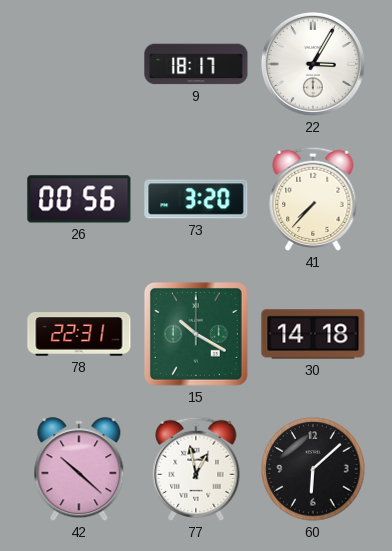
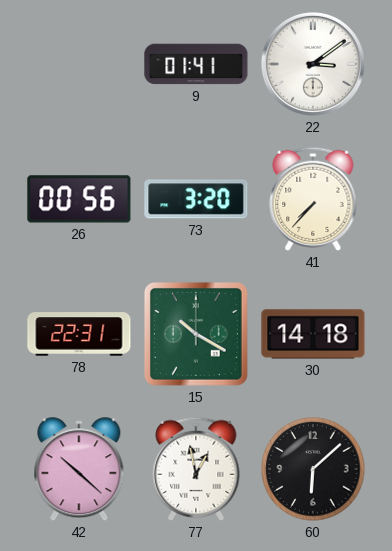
9: 18:17 -> 01:41
22: 3:05 -> 3:09
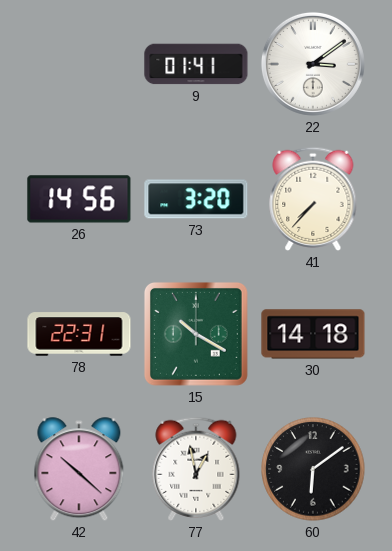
26: 00:56 -> 14:56
60: 6:08 -> 6:09
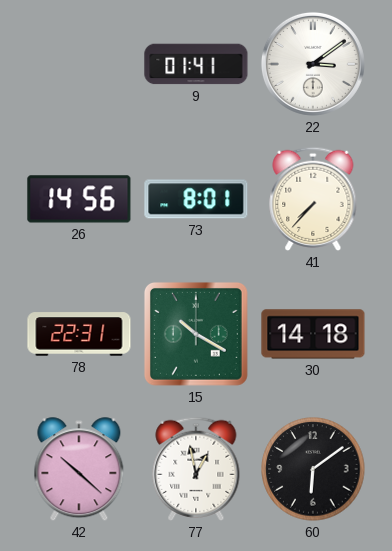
73: 3:20 -> 8:01
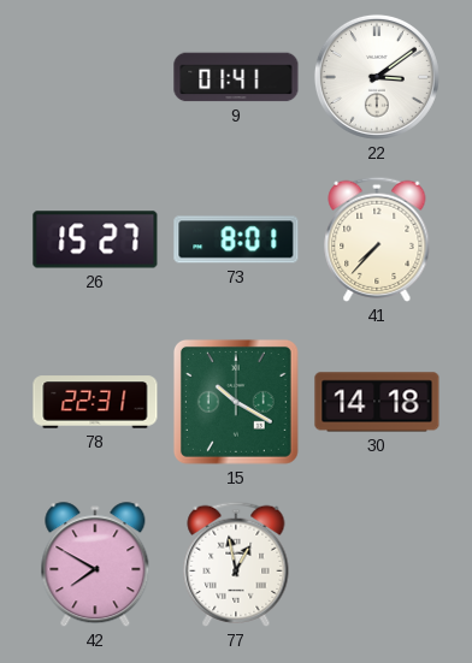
26: 14:56 -> 15:27
42: 10:22 -> 7:50
60: 6:09 -> none
